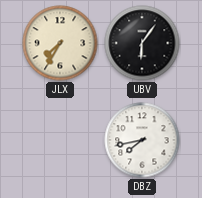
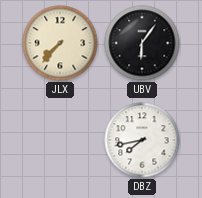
JLX: 7:35 -> 7:37
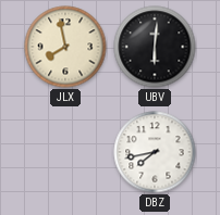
JLX: 7:37 -> 7:58
UBV: 6:06 -> 6:01
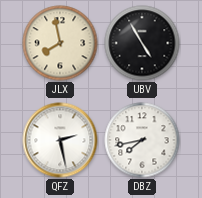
UBV: 6:01 -> 4:55
QFZ: none -> 2:28
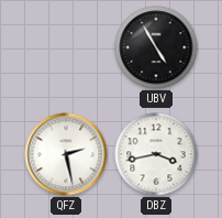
JLX: 7:58 -> none
DBZ: 7:43 -> 3:43
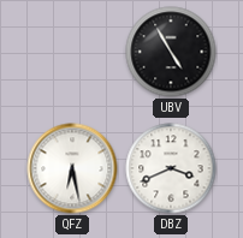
QFZ: 2:28 -> 6:28
DBZ: 3:43 -> 3:41
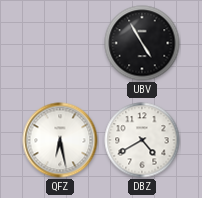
DBZ: 3:41 -> 4:40
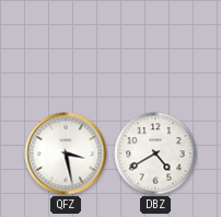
UBV: 4:55 -> none
QFZ: 6:28 -> 3:28
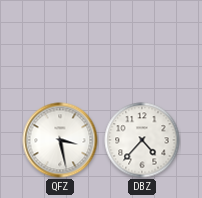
DBZ: 4:40 -> 4:37
